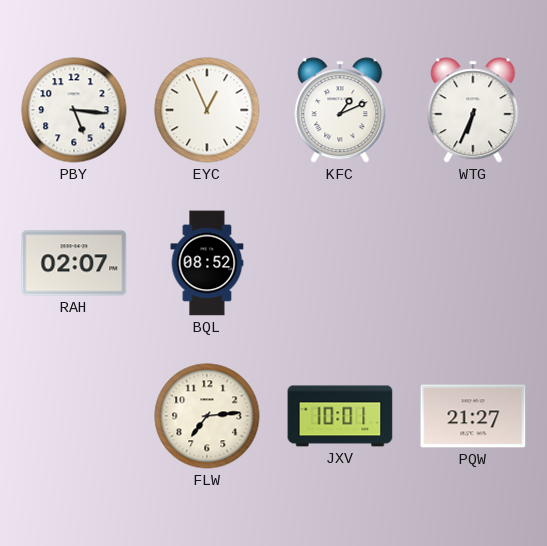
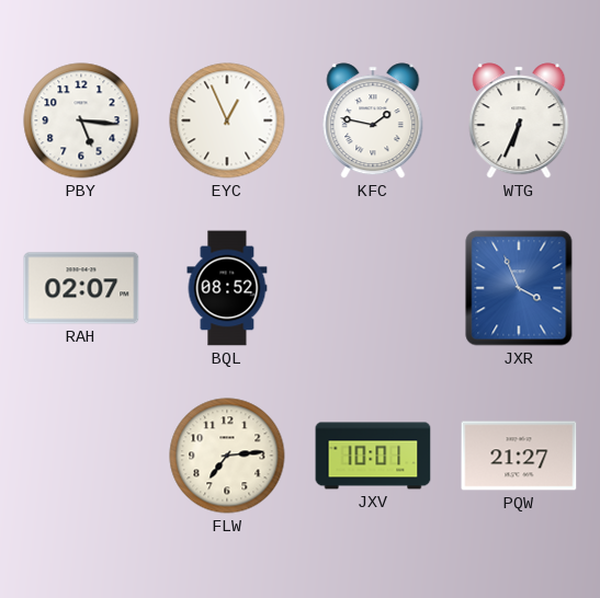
KFC: 1:11 -> 1:47
JXR: none -> 3:56
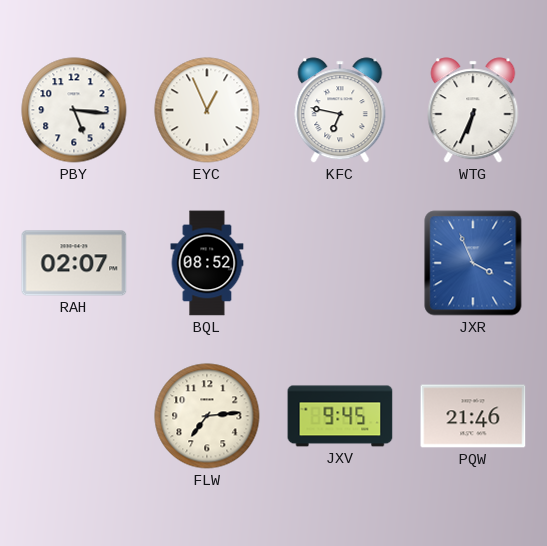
KFC: 1:47 -> 6:47
JXV: 10:01 -> 9:45
PQW: 21:27 -> 21:46
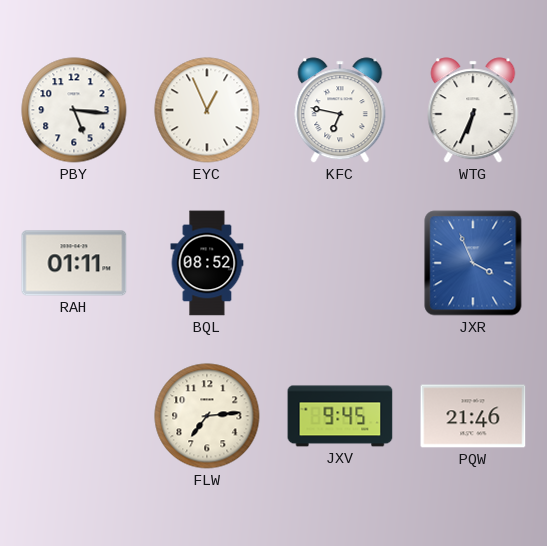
RAH: 02:07 -> 01:11
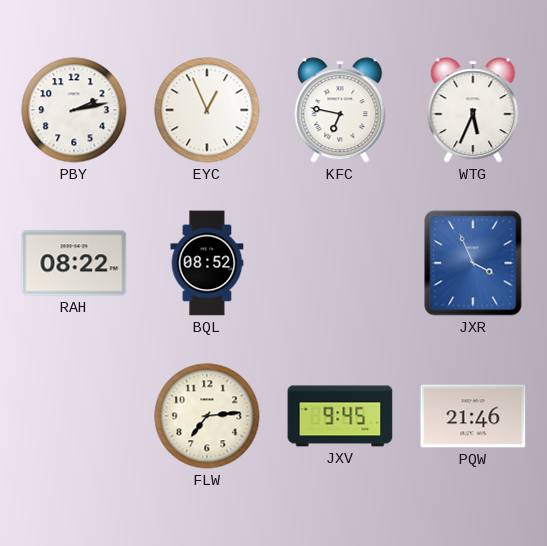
PBY: 5:16 -> 2:13
WTG: 6:34 -> 5:34
RAH: 01:11 -> 08:22
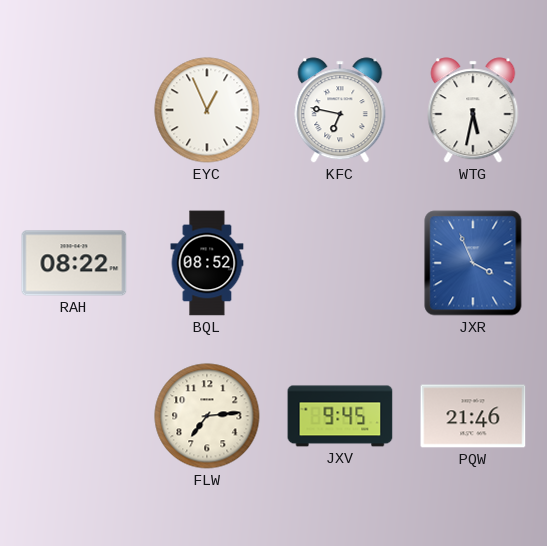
PBY: 2:13 -> none
WTG: 5:34 -> 5:32
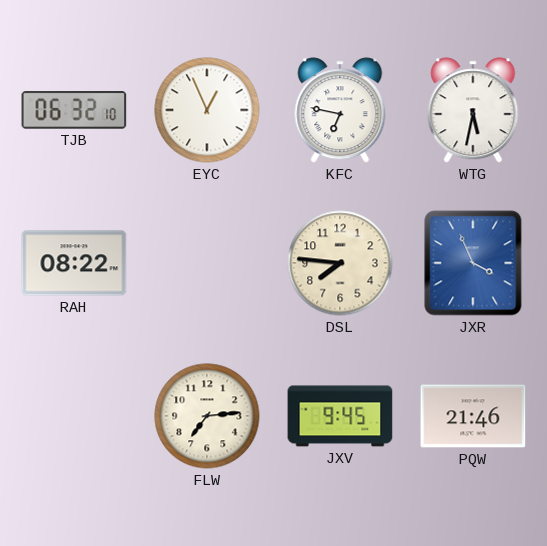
TJB: none -> 06:32
BQL: 08:52 -> none
DSL: none -> 7:46
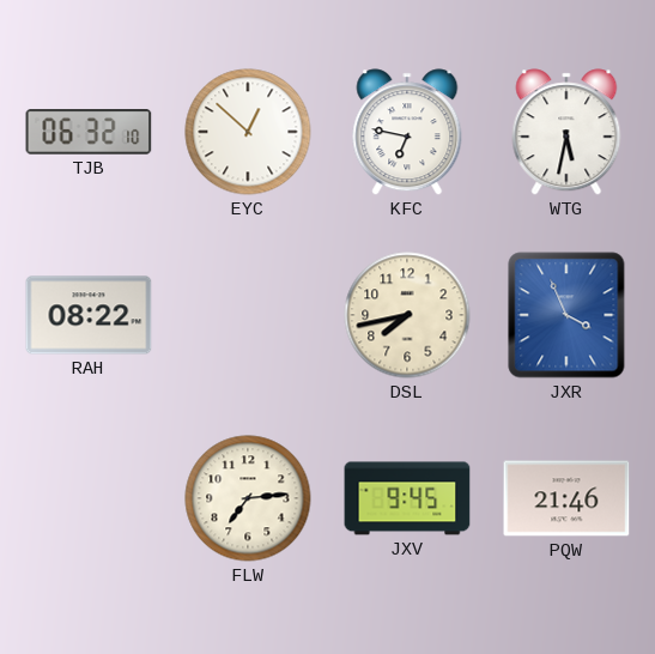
EYC: 12:56 -> 12:52
DSL: 7:46 -> 7:43
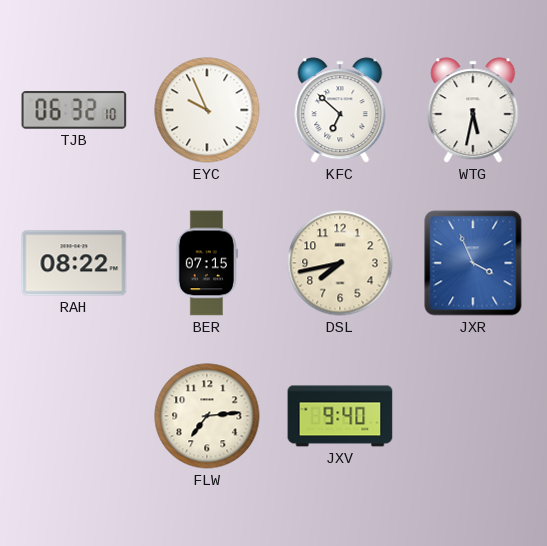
EYC: 12:52 -> 9:56
KFC: 6:47 -> 6:52
BER: none -> 07:15
JXV: 9:45 -> 9:40
PQW: 21:46 -> none
